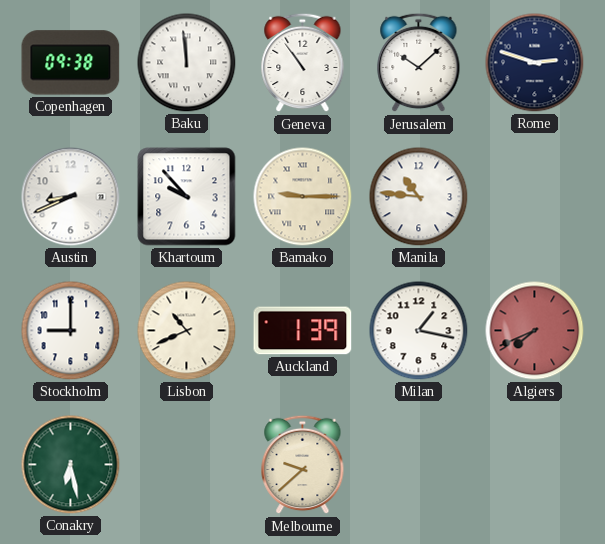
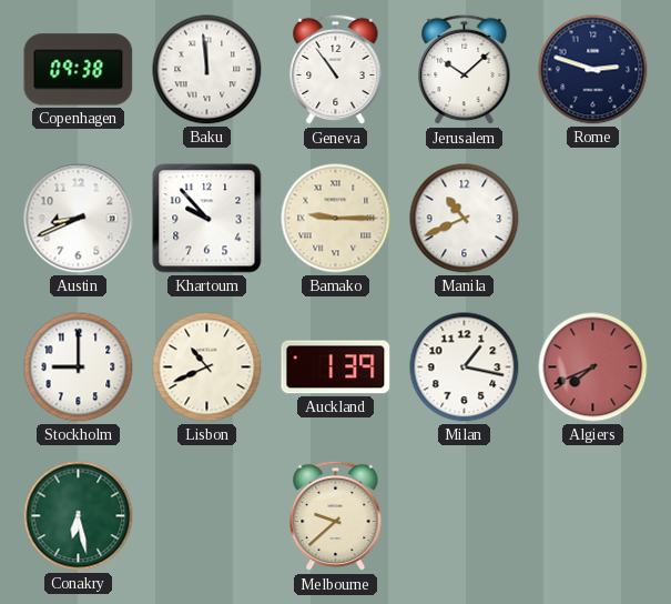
Manila: 10:46 -> 10:41
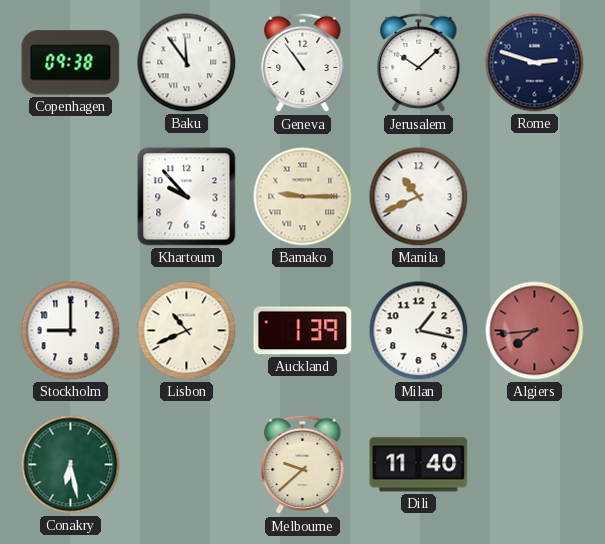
Baku: 11:59 -> 11:54
Austin: 8:41 -> none
Algiers: 7:41 -> 7:44
Dili: none -> 11:40
